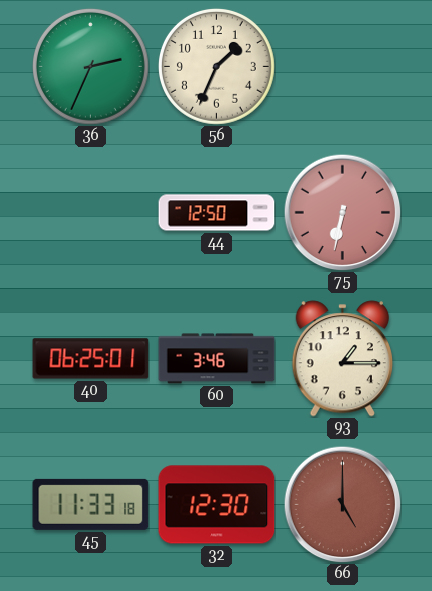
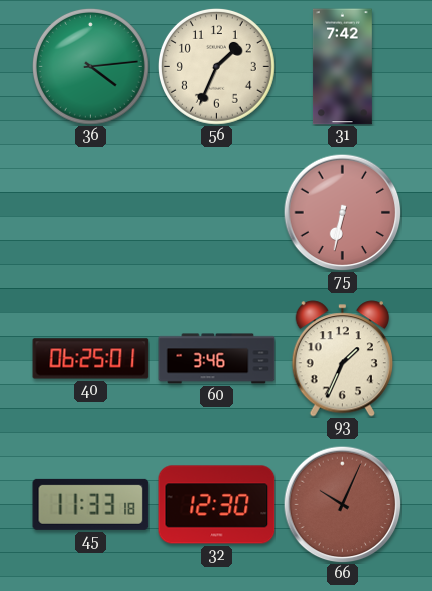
36: 2:34 -> 4:14
31: none -> 7:42
44: 12:50 -> none
93: 1:15 -> 1:34
66: 5:00 -> 10:04
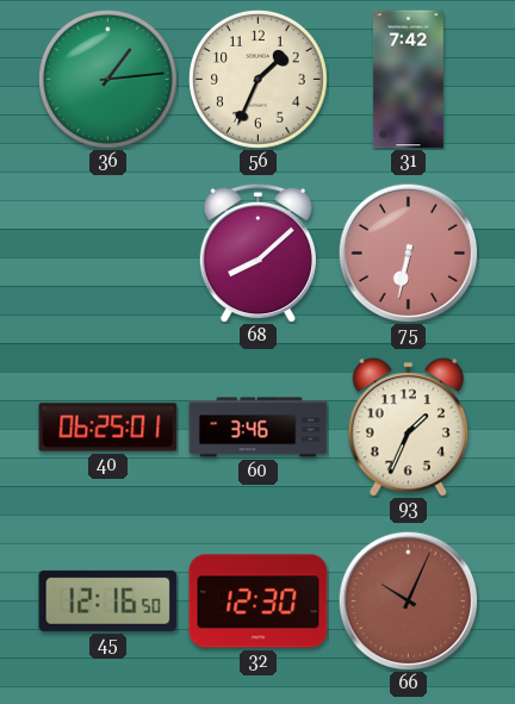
36: 4:14 -> 1:14
68: none -> 8:08
45: 11:33 -> 12:16
